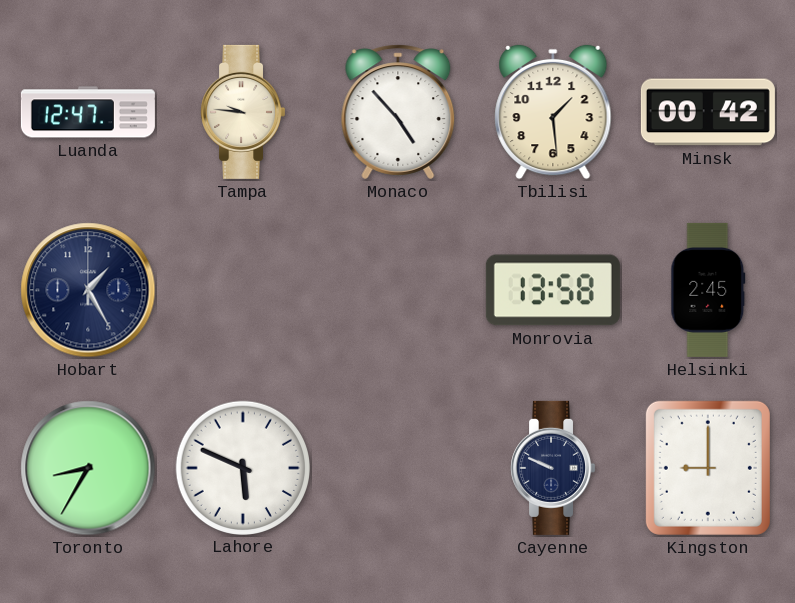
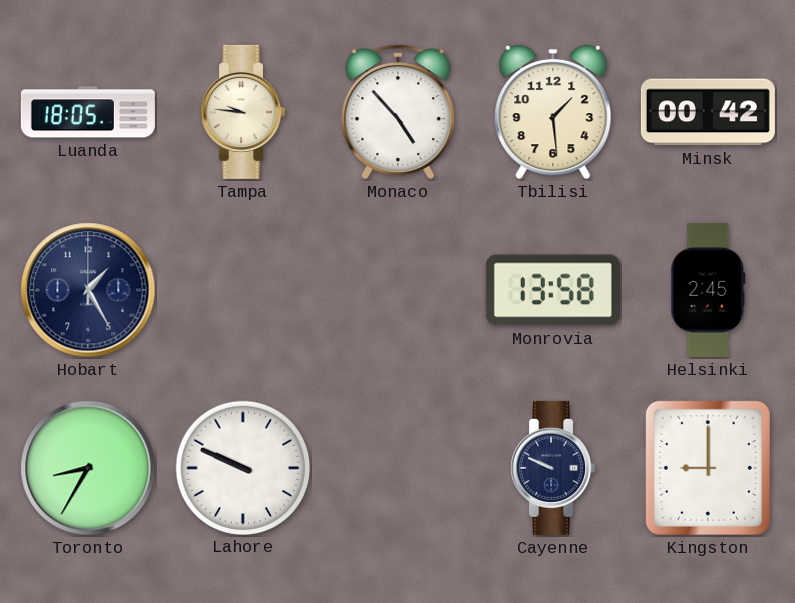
Luanda: 12:47 -> 18:05
Lahore: 5:49 -> 9:49
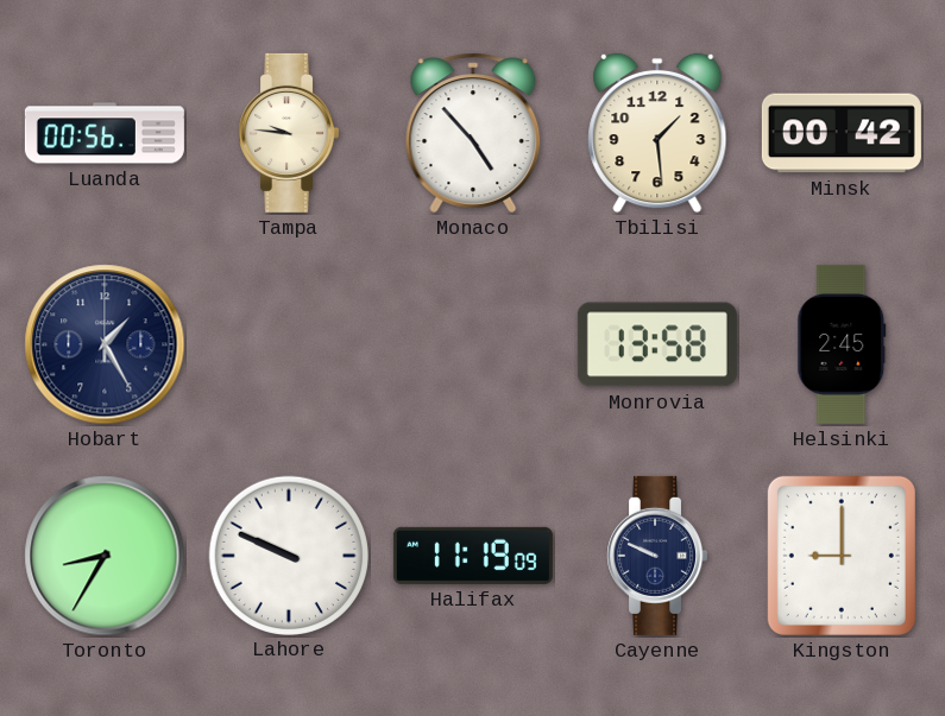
Luanda: 18:05 -> 00:56
Halifax: none -> 11:19
